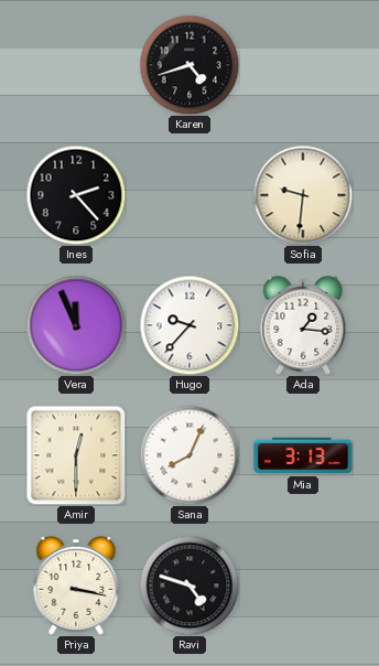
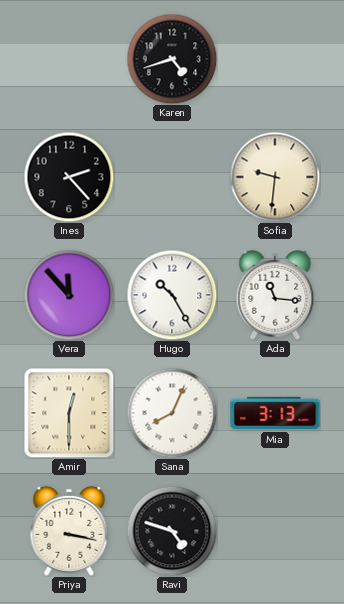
Vera: 11:56 -> 11:53
Hugo: 9:37 -> 10:25
Ada: 1:16 -> 11:16
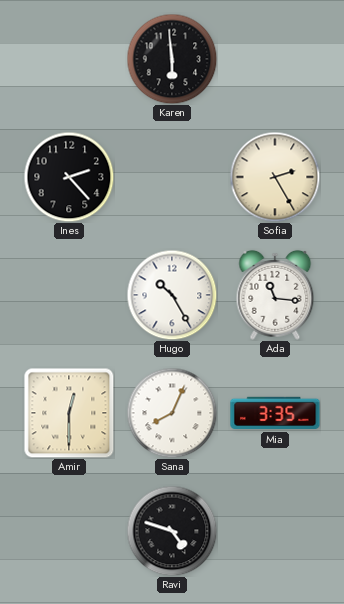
Karen: 4:42 -> 5:59
Sofia: 9:31 -> 2:25
Vera: 11:53 -> none
Mia: 3:13 -> 3:35
Priya: 3:17 -> none
